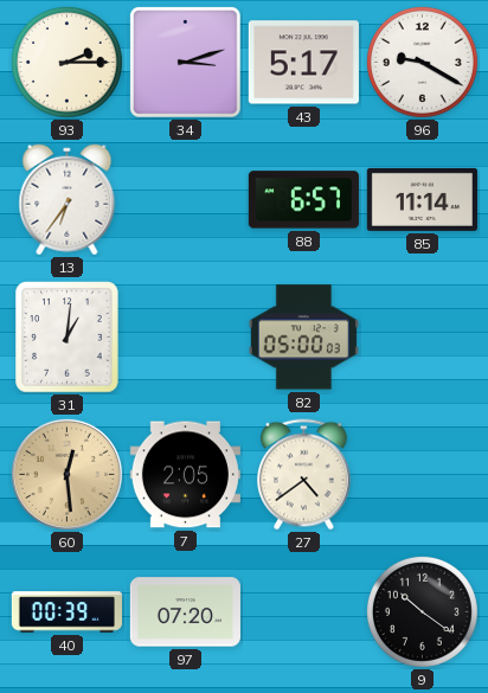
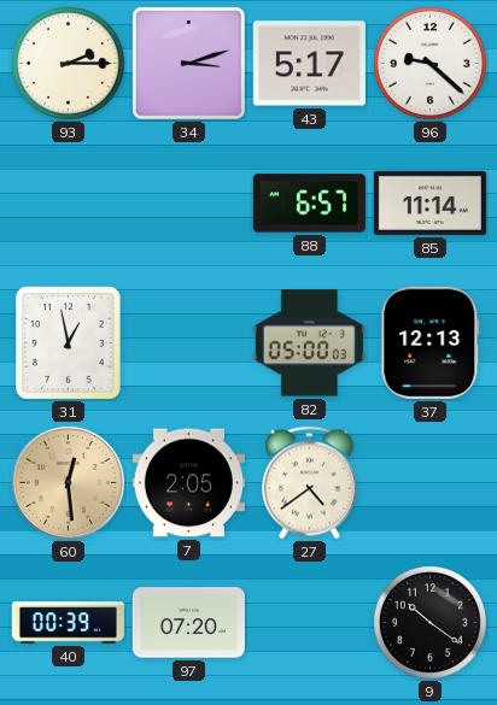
96: 9:20 -> 9:22
13: 6:36 -> none
31: 1:01 -> 12:58
37: none -> 12:13
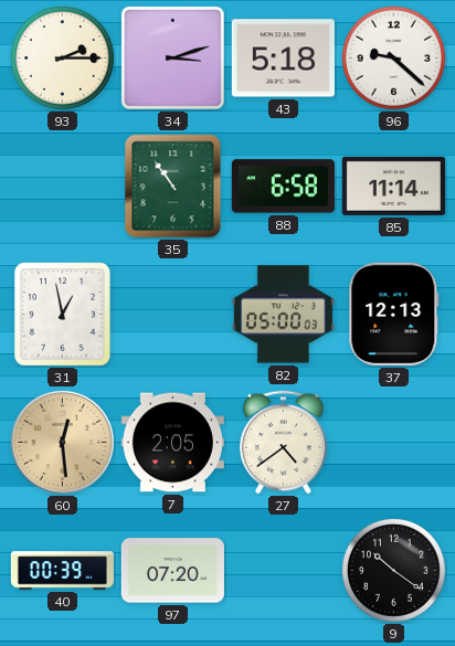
43: 5:17 -> 5:18
35: none -> 10:54
88: 6:57 -> 6:58
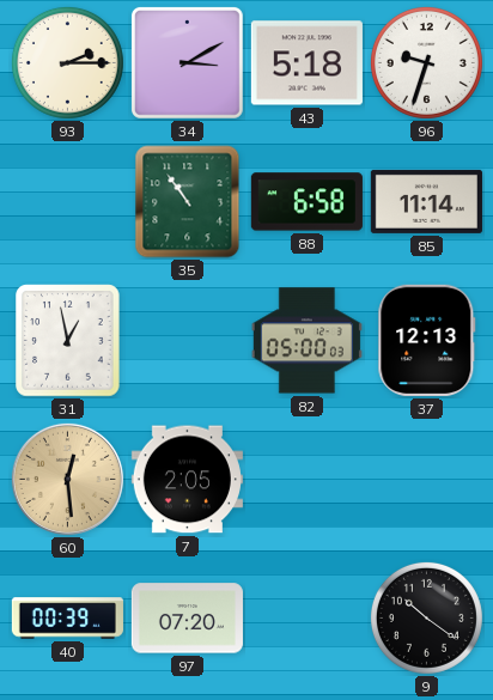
34: 3:12 -> 3:10
96: 9:22 -> 9:33
27: 4:39 -> none
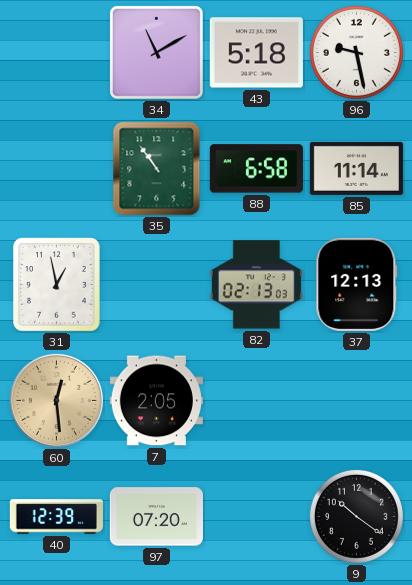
93: 2:15 -> none
34: 3:10 -> 11:10
96: 9:33 -> 9:28
82: 05:00 -> 02:13
40: 00:39 -> 12:39
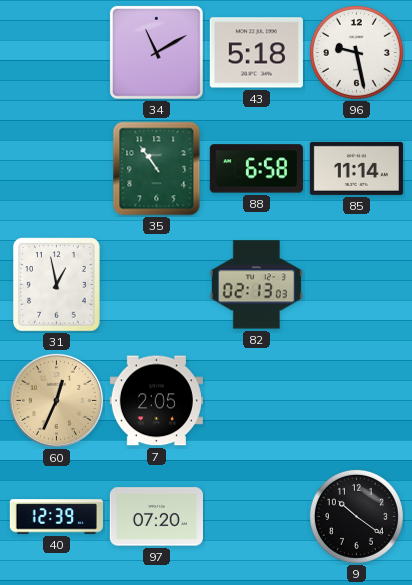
37: 12:13 -> none
60: 12:29 -> 12:34
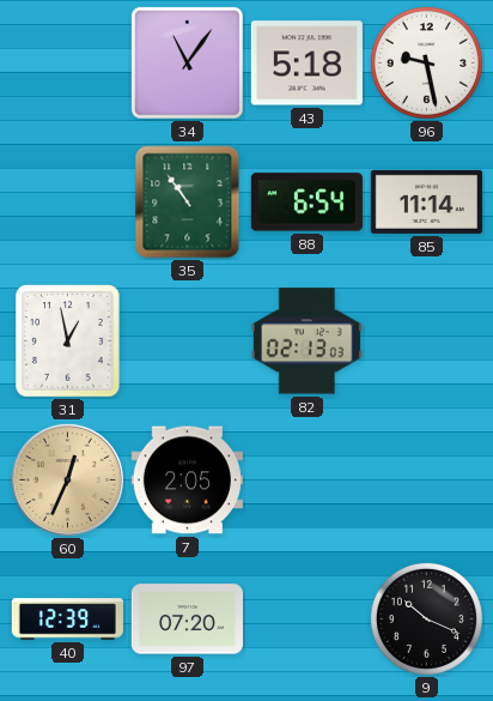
34: 11:10 -> 11:06
88: 6:58 -> 6:54
9: 10:21 -> 10:19
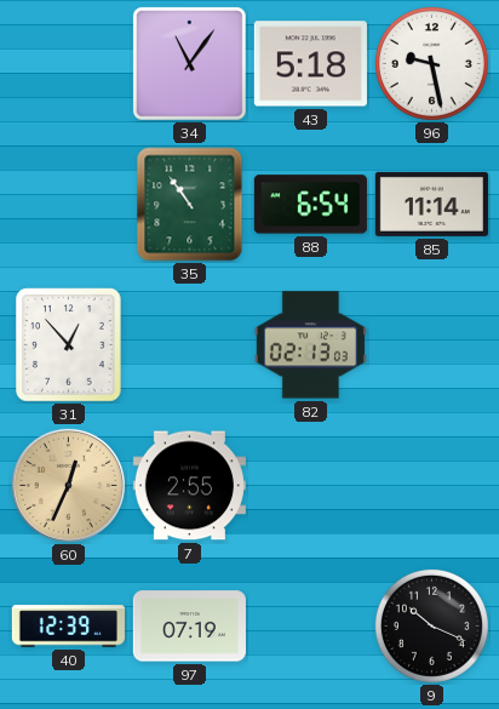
31: 12:58 -> 12:53
7: 2:05 -> 2:55
97: 07:20 -> 07:19
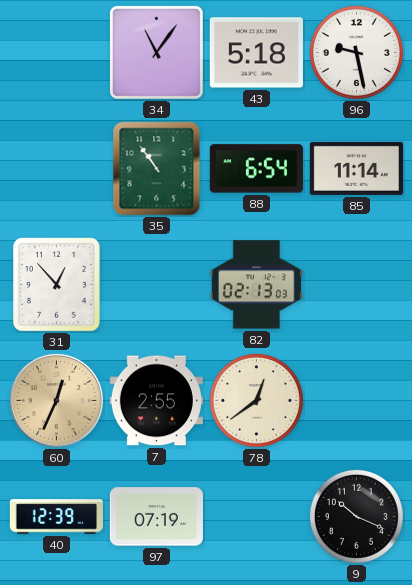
78: none -> 12:39
